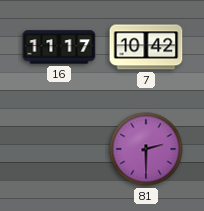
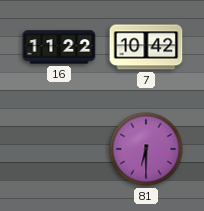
16: 11:17 -> 11:22
81: 2:30 -> 6:30
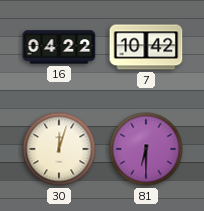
16: 11:22 -> 04:22
30: none -> 12:03
